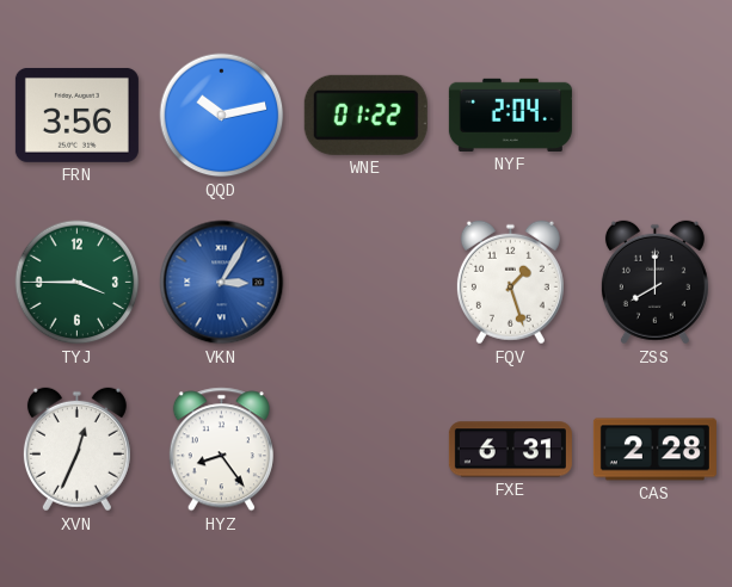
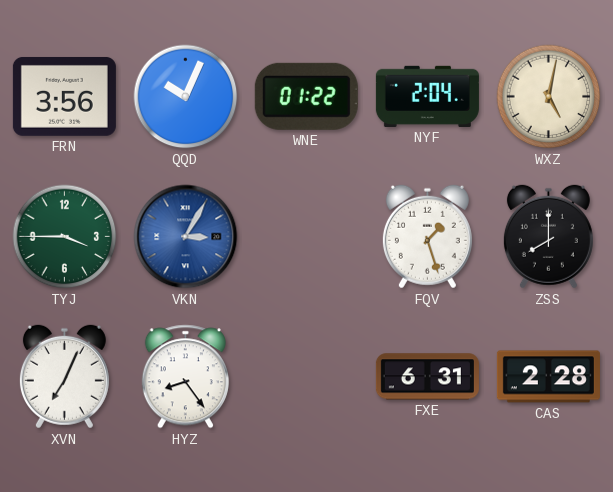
QQD: 10:13 -> 10:04
WXZ: none -> 5:02
XVN: 12:34 -> 7:04
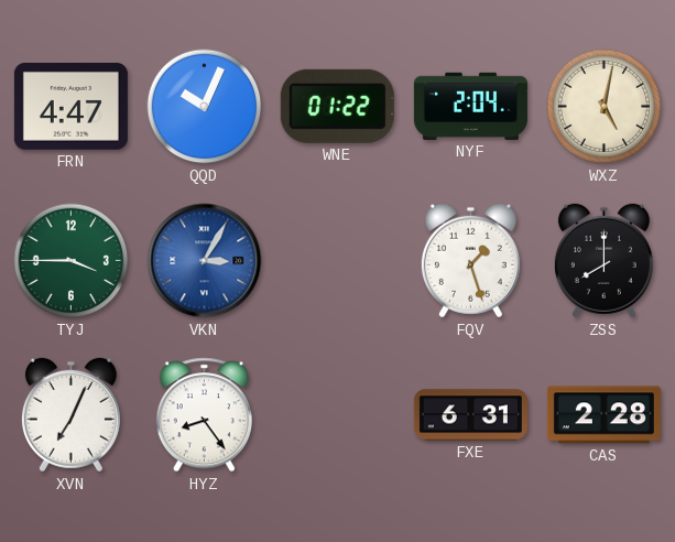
FRN: 3:56 -> 4:47
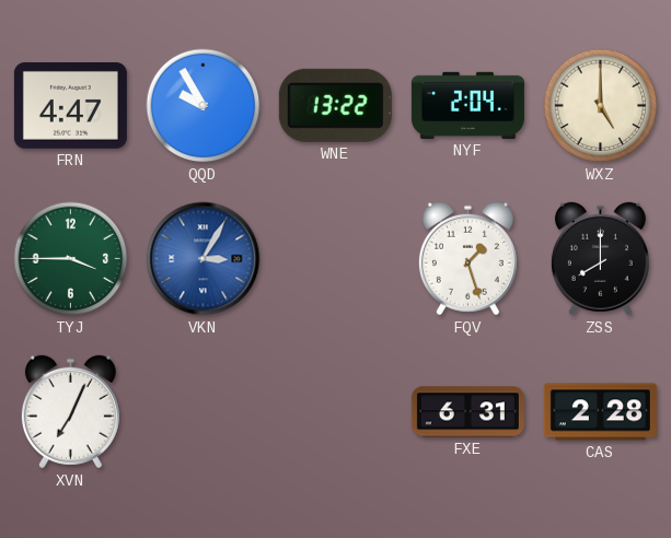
QQD: 10:04 -> 9:55
WNE: 01:22 -> 13:22
WXZ: 5:02 -> 5:00
HYZ: 8:24 -> none
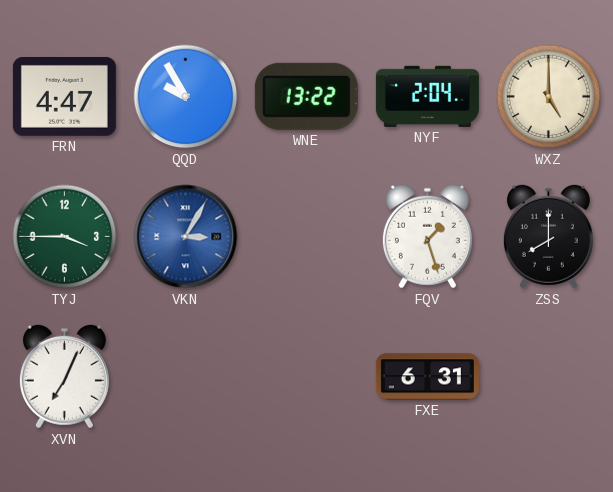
CAS: 2:28 -> none
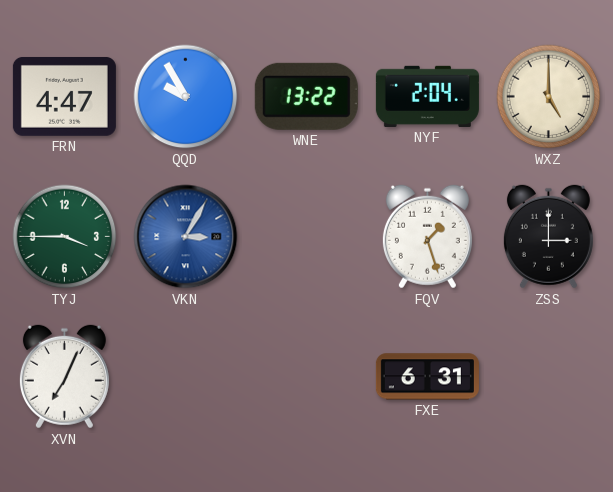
ZSS: 8:00 -> 3:00
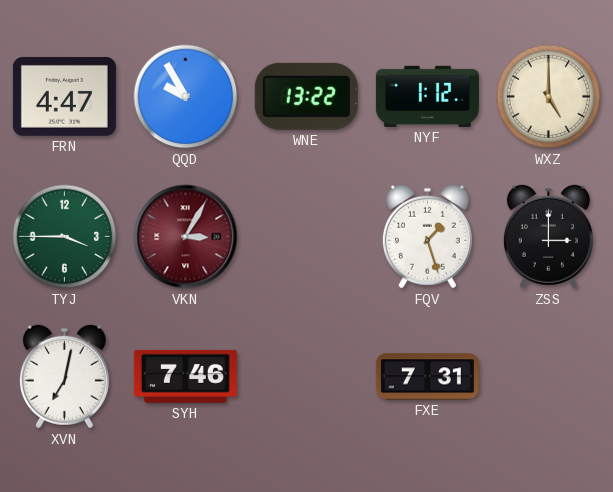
NYF: 2:04 -> 1:12
VKN dial: blue -> burgundy
XVN: 7:04 -> 7:02
SYH: none -> 7:46
FXE: 6:31 -> 7:31
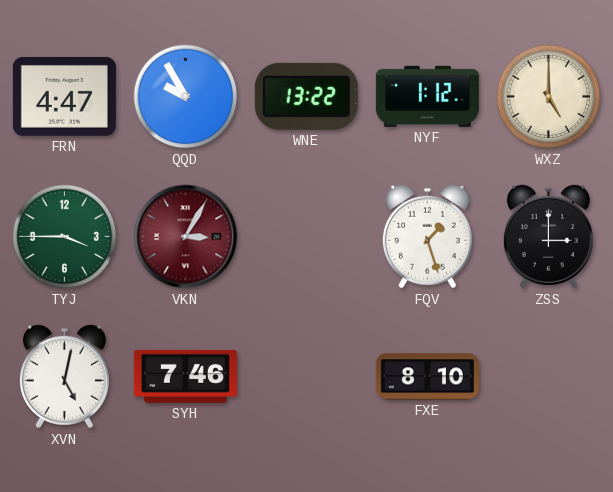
XVN: 7:02 -> 5:02
FXE: 7:31 -> 8:10
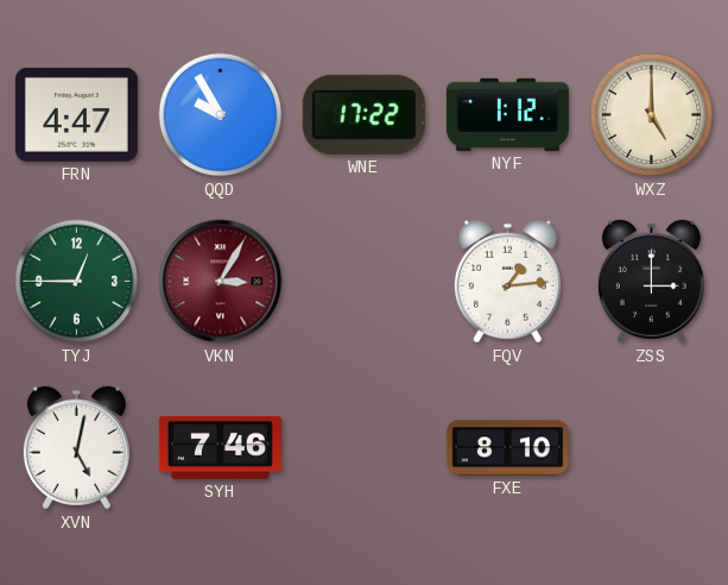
WNE: 13:22 -> 17:22
TYJ: 3:45 -> 12:45
FQV: 1:27 -> 1:14
